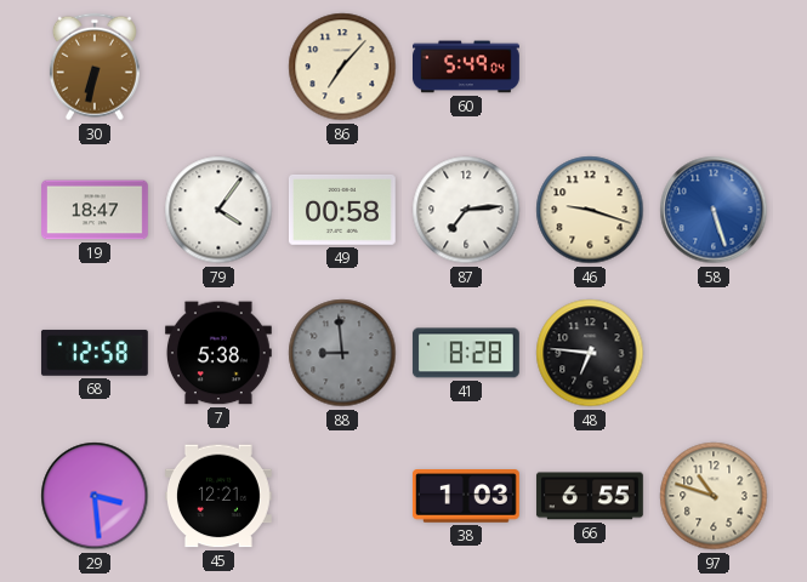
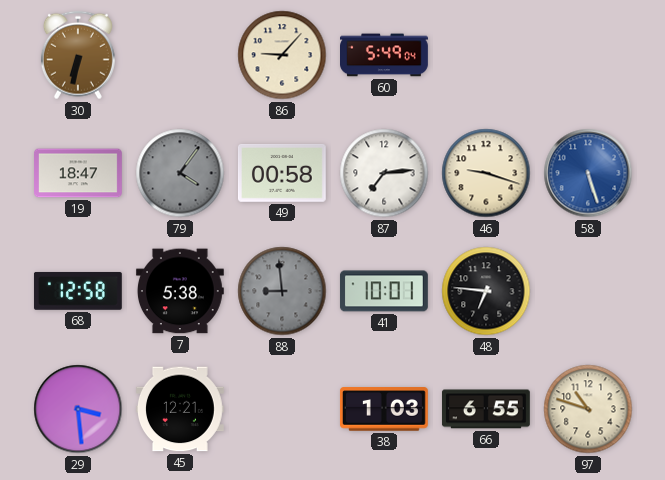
86: 7:07 -> 9:07
79 dial: white -> grey
41: 8:28 -> 10:01
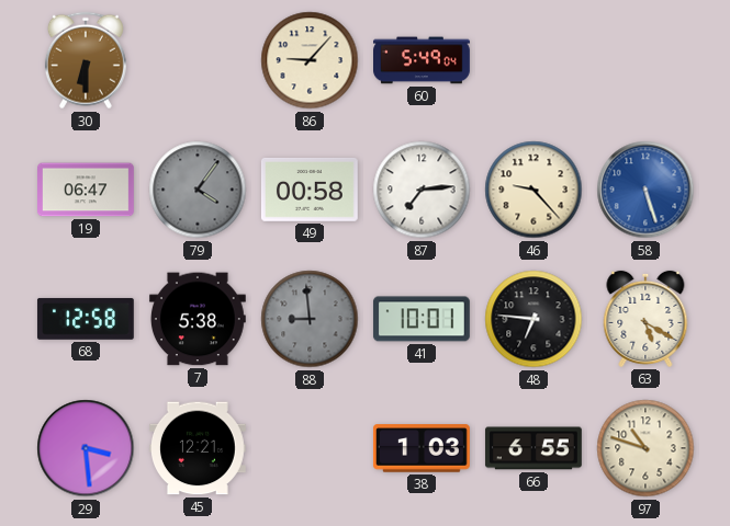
30: 6:32 -> 6:30
19: 18:47 -> 06:47
46: 9:18 -> 9:23
63: none -> 5:20
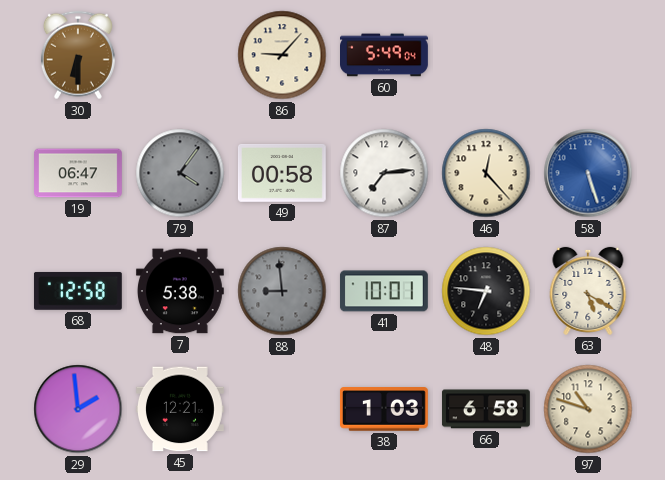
46: 9:23 -> 12:23
29: 3:29 -> 1:59
66: 6:55 -> 6:58
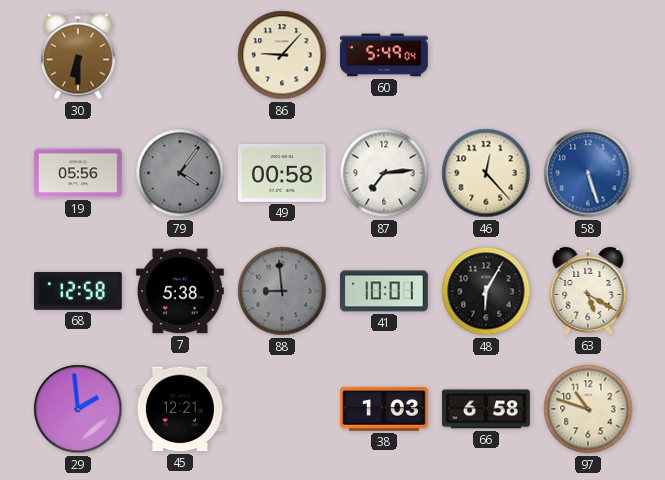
19: 06:47 -> 05:56
48: 6:46 -> 6:05
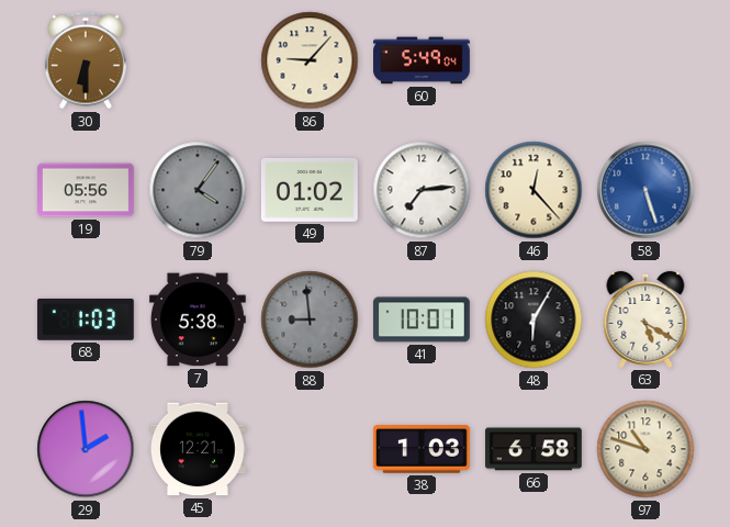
49: 00:58 -> 01:02
68: 12:58 -> 1:03
